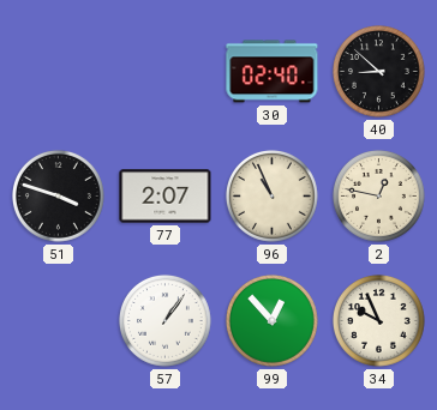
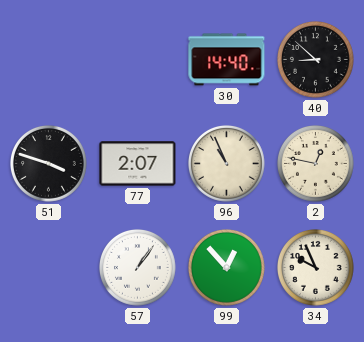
30: 02:40 -> 14:40
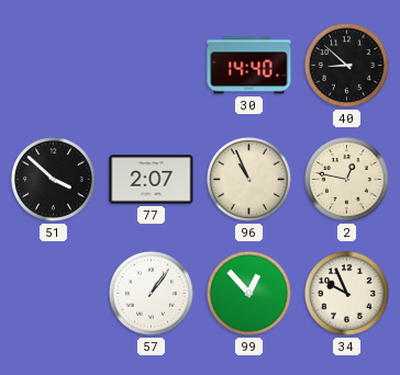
51: 3:48 -> 3:52
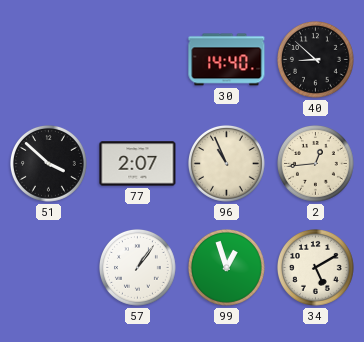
2: 12:47 -> 12:44
99: 12:53 -> 12:57
34: 9:56 -> 5:10
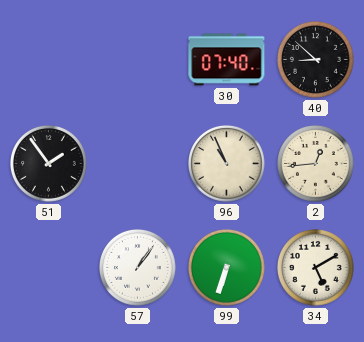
30: 14:40 -> 07:40
51: 3:52 -> 1:54
77: 2:07 -> none
99: 12:57 -> 6:33
